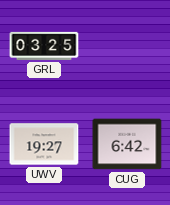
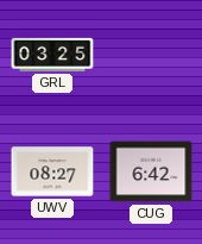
UWV: 19:27 -> 08:27
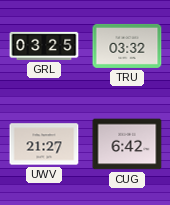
TRU: none -> 03:32
UWV: 08:27 -> 21:27
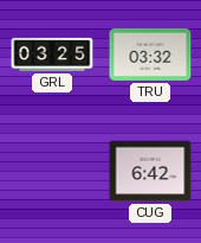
UWV: 21:27 -> none
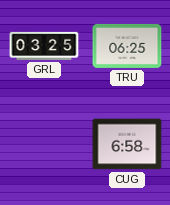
TRU: 03:32 -> 06:25
CUG: 6:42 -> 6:58
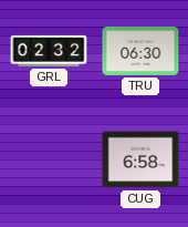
GRL: 03:25 -> 02:32
TRU: 06:25 -> 06:30
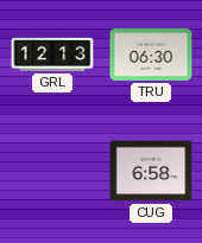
GRL: 02:32 -> 12:13
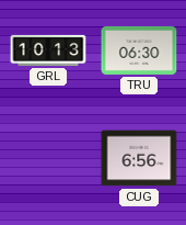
GRL: 12:13 -> 10:13
CUG: 6:58 -> 6:56
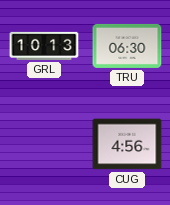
CUG: 6:56 -> 4:56
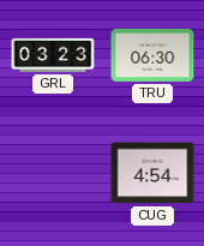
GRL: 10:13 -> 03:23
CUG: 4:56 -> 4:54
